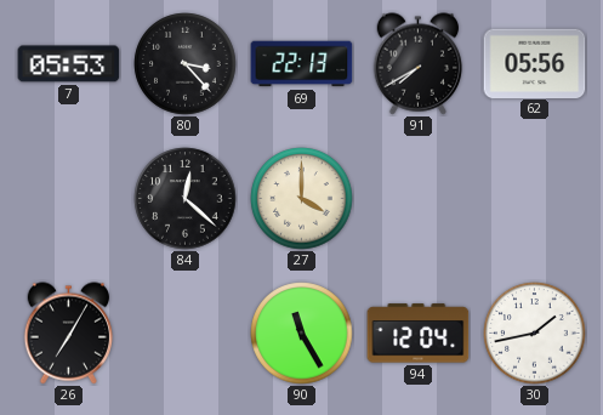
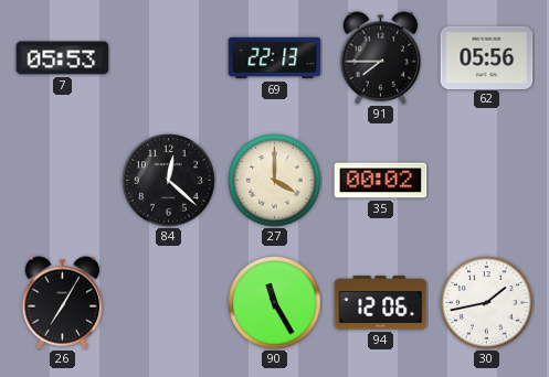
80: 3:23 -> none
91: 7:40 -> 7:45
35: none -> 00:02
94: 12:04 -> 12:06
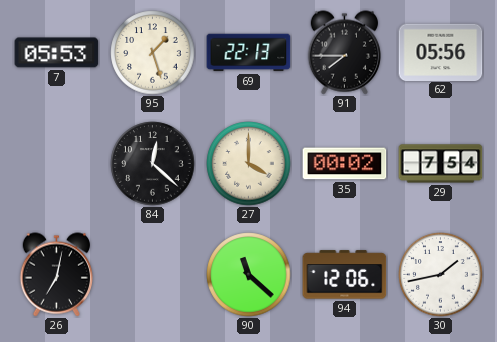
95: none -> 1:27
29: none -> 7:54
26: 7:05 -> 7:02
90: 11:25 -> 11:22
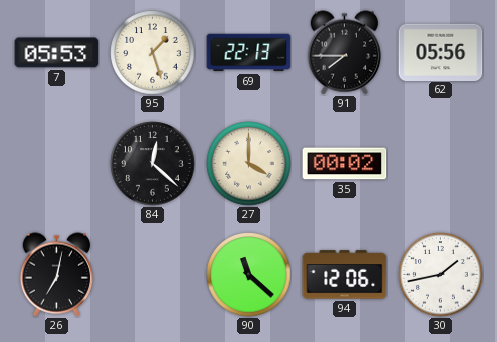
29: 7:54 -> none
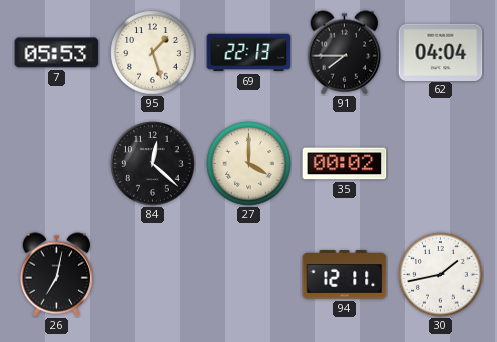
62: 05:56 -> 04:04
90: 11:22 -> none
94: 12:06 -> 12:11
